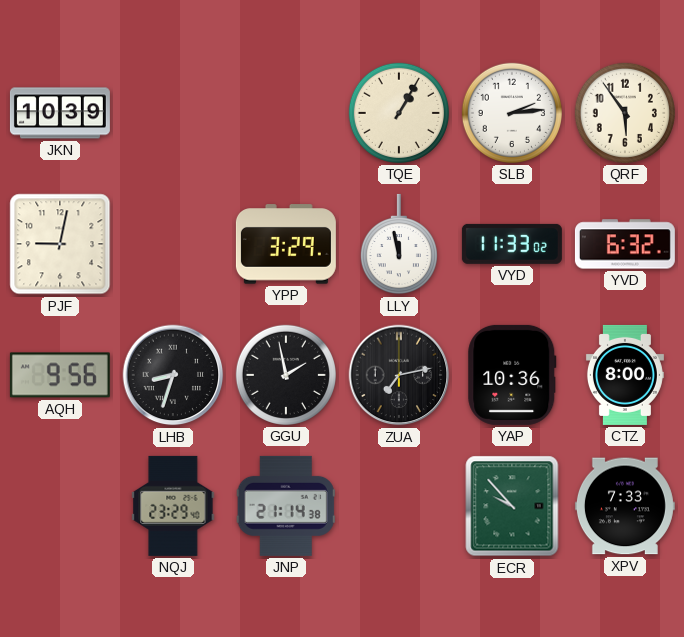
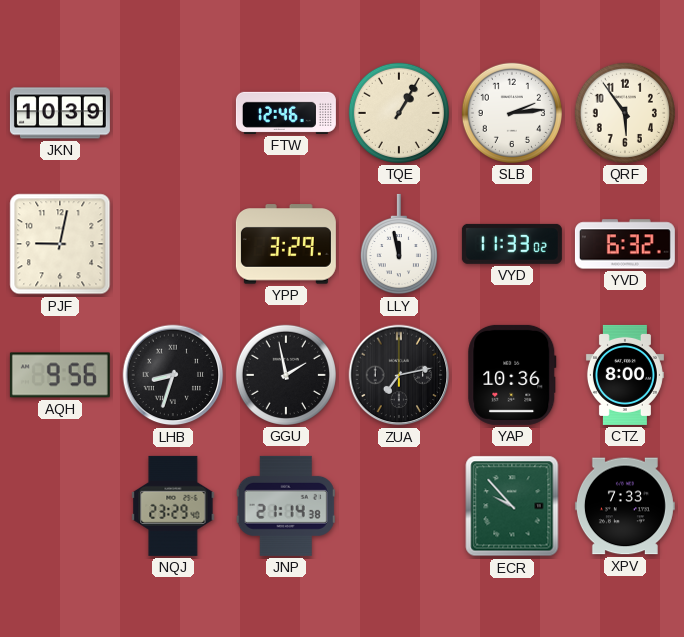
FTW: none -> 12:46
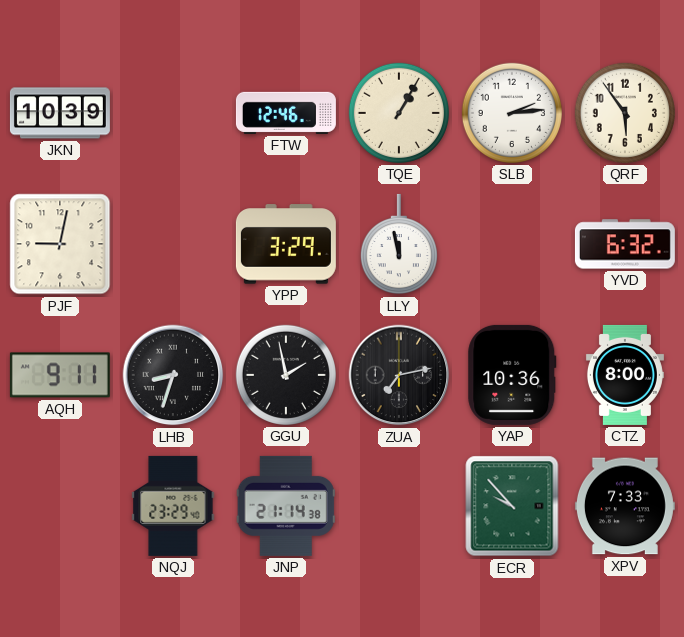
VYD: 11:33 -> none
AQH: 9:56 -> 9:11
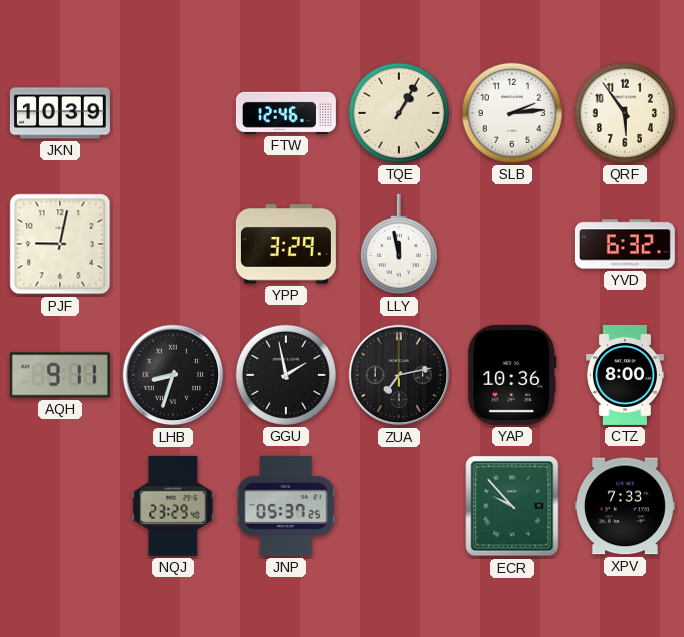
JNP: 21:14 -> 05:37
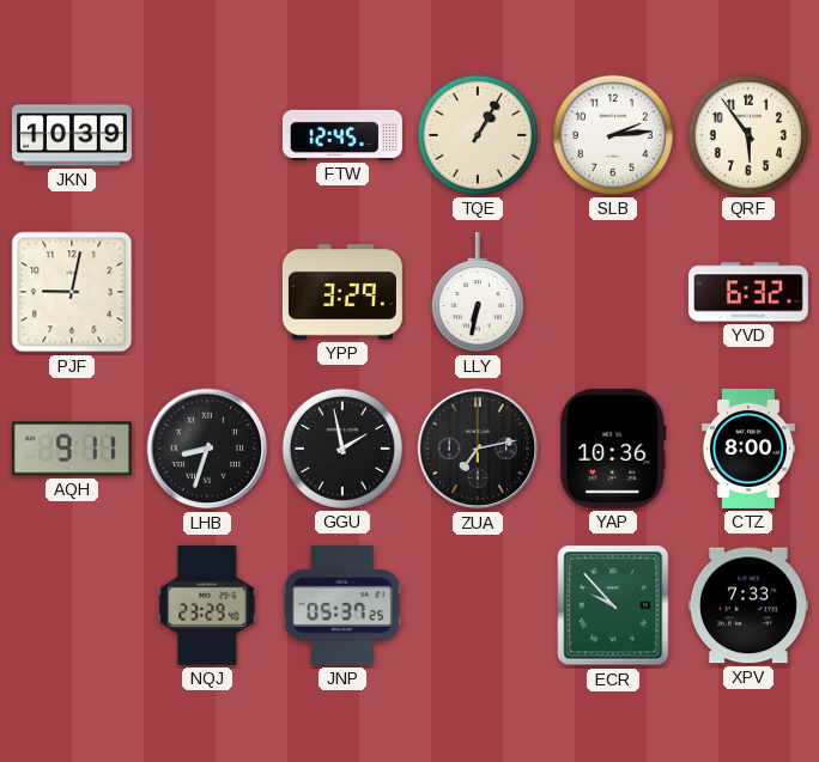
FTW: 12:46 -> 12:45
LLY: 11:58 -> 6:32
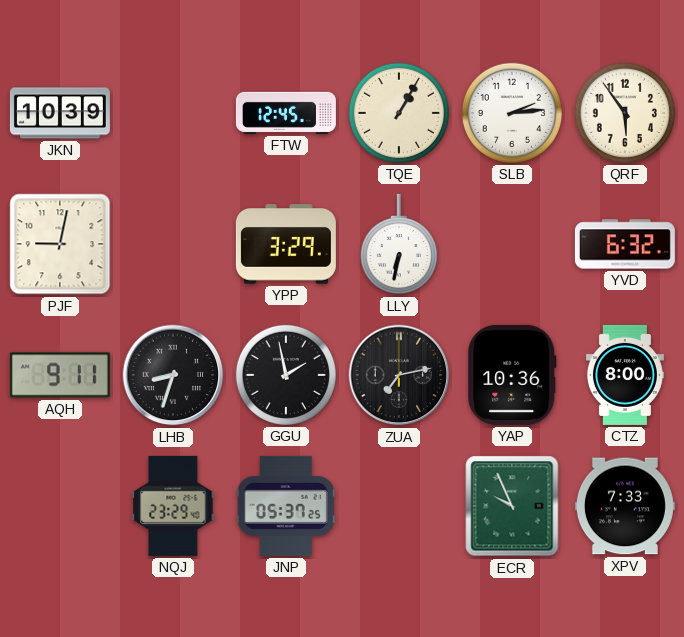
ECR: 9:53 -> 9:56
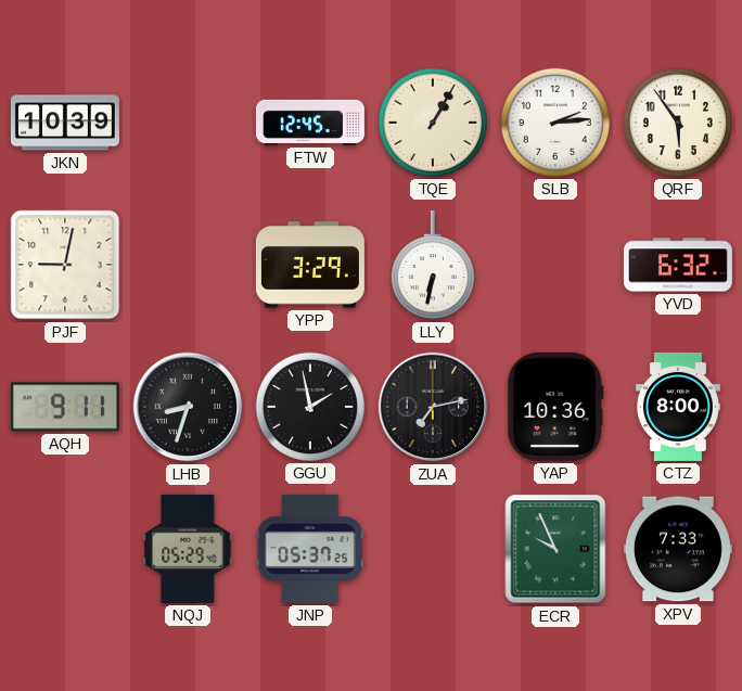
NQJ: 23:29 -> 05:29
